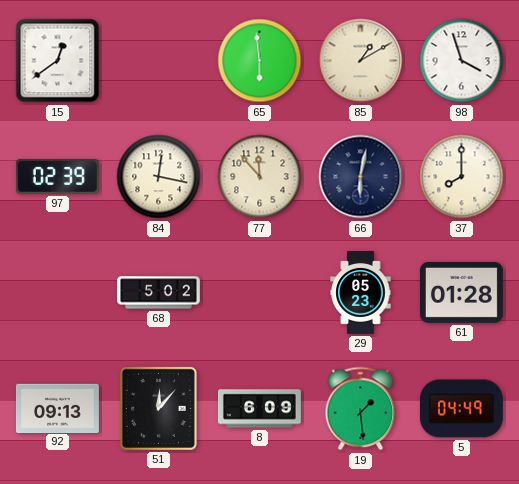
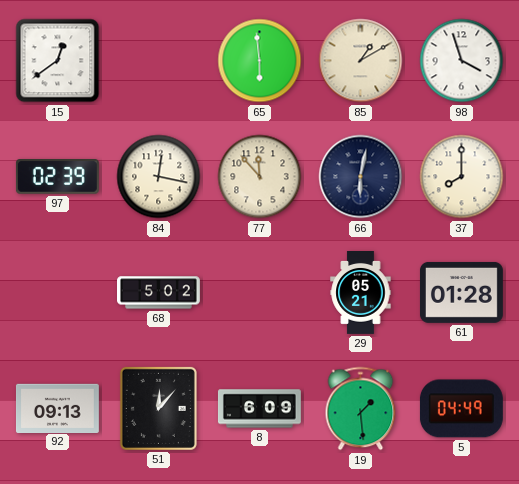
29: 05:23 -> 05:21
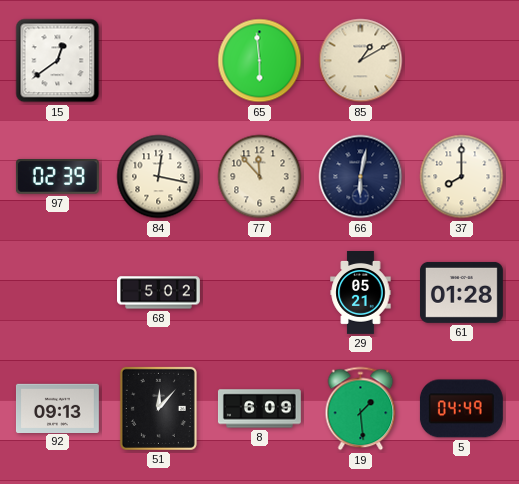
98: 3:57 -> none
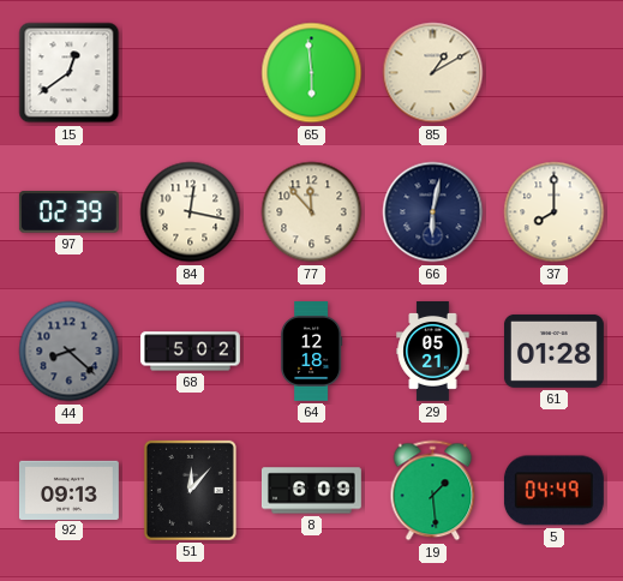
44: none -> 8:22
64: none -> 12:18
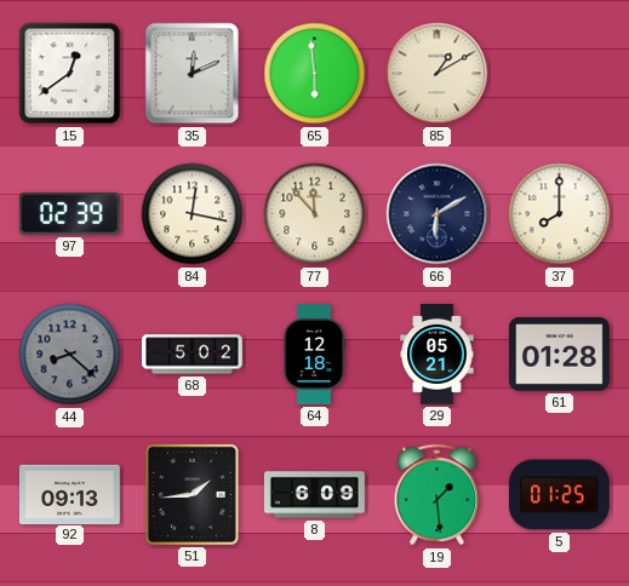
35: none -> 12:11
66: 6:02 -> 6:10
51: 12:07 -> 1:44
5: 04:49 -> 01:25
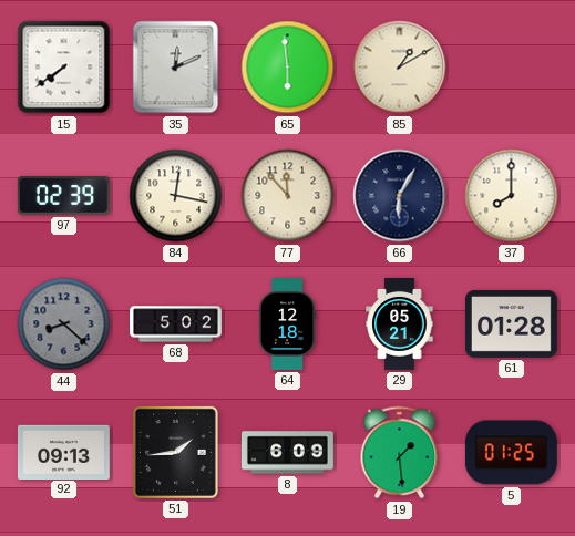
15: 12:39 -> 7:39
66: 6:10 -> 6:05
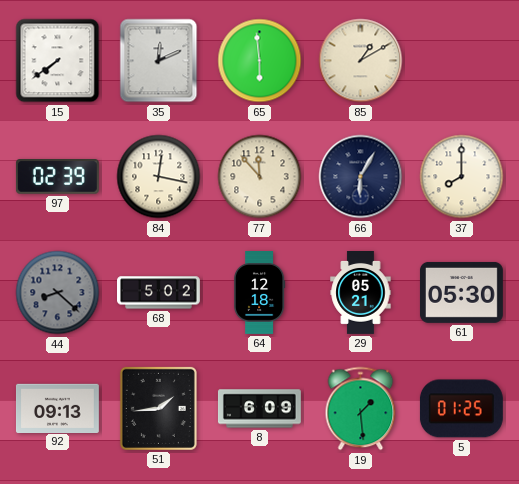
61: 01:28 -> 05:30
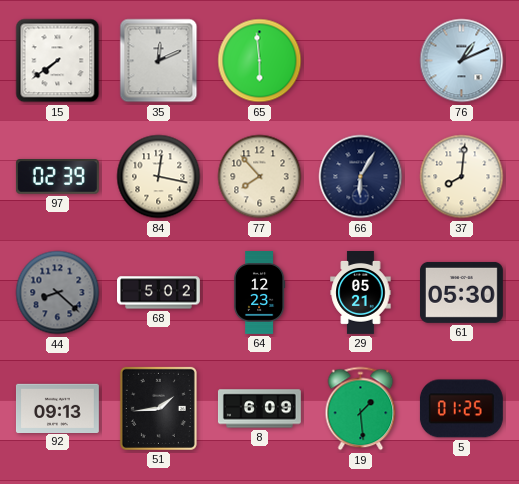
85: 1:10 -> none
76: none -> 1:11
77: 11:53 -> 7:53
37: 8:00 -> 8:01
64: 12:18 -> 12:23
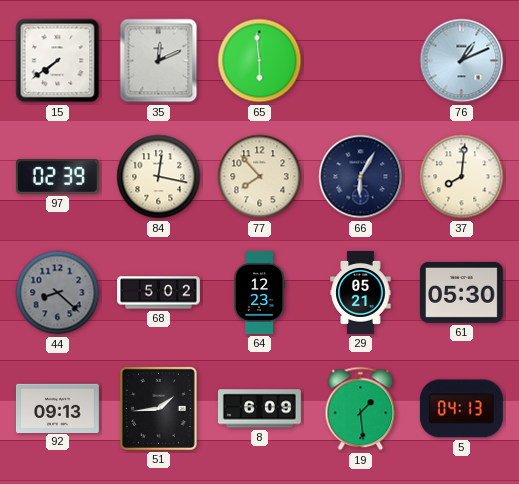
5: 01:25 -> 04:13
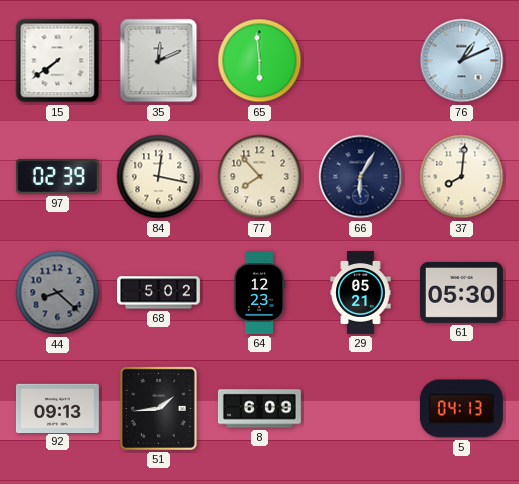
19: 1:29 -> none
